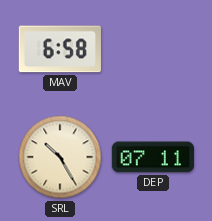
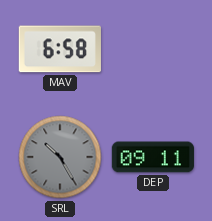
SRL dial: cream -> grey
DEP: 07:11 -> 09:11
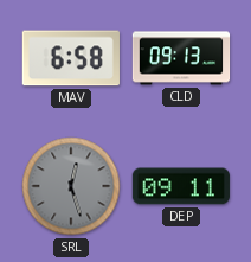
CLD: none -> 09:13
SRL: 10:25 -> 12:27
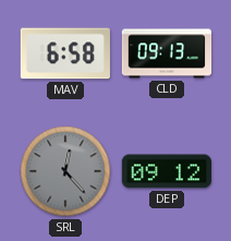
SRL: 12:27 -> 12:23
DEP: 09:11 -> 09:12
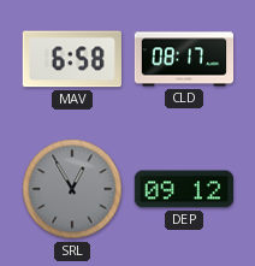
CLD: 09:13 -> 08:17
SRL: 12:23 -> 12:55
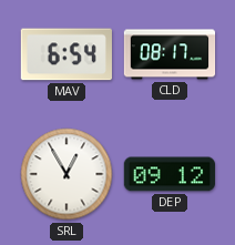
MAV: 6:58 -> 6:54
SRL dial: grey -> white
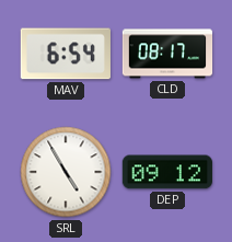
SRL: 12:55 -> 4:55
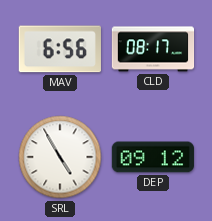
MAV: 6:54 -> 6:56
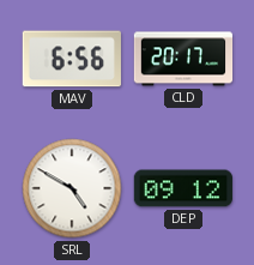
CLD: 08:17 -> 20:17
SRL: 4:55 -> 4:50
